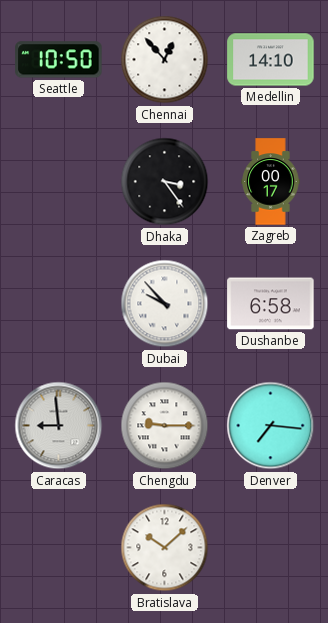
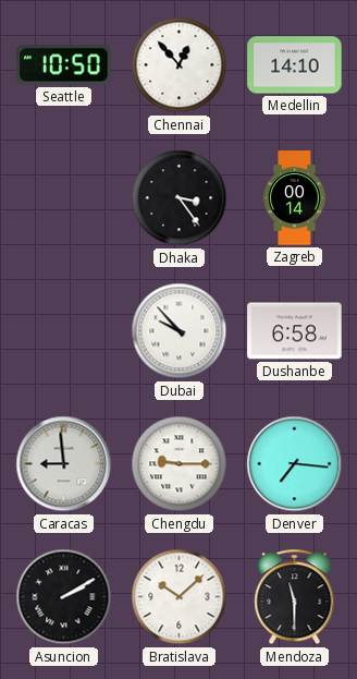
Zagreb: 00:17 -> 00:14
Asuncion: none -> 2:10
Mendoza: none -> 11:30
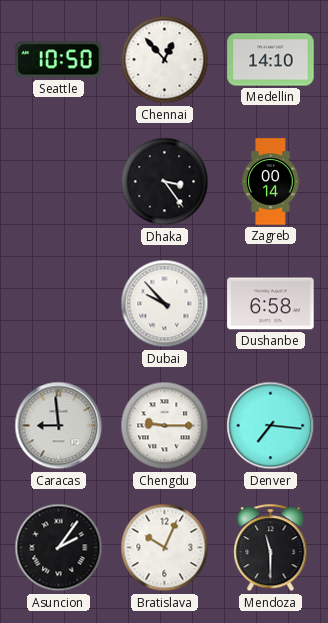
Asuncion: 2:10 -> 2:06
Bratislava: 10:08 -> 10:04
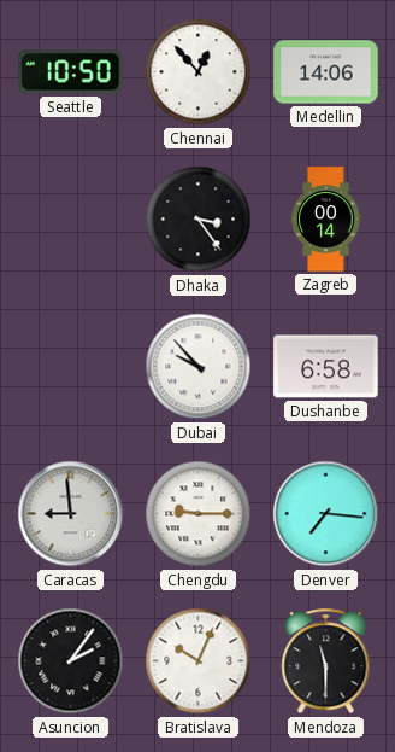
Medellin: 14:10 -> 14:06
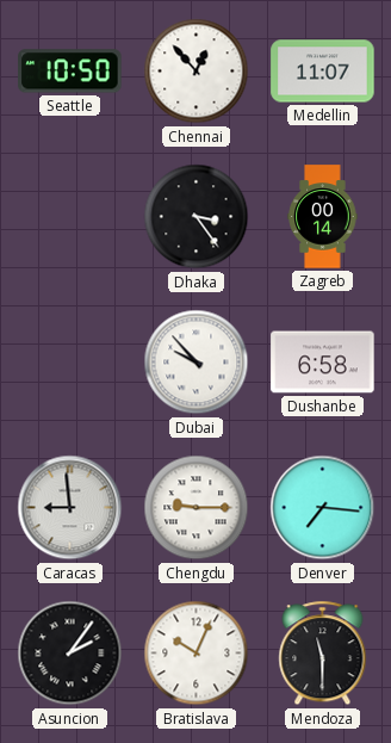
Medellin: 14:06 -> 11:07
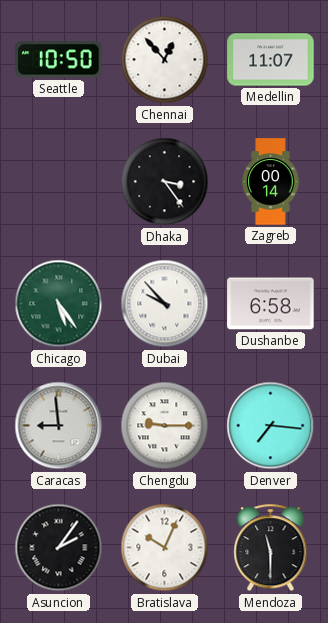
Chicago: none -> 5:24
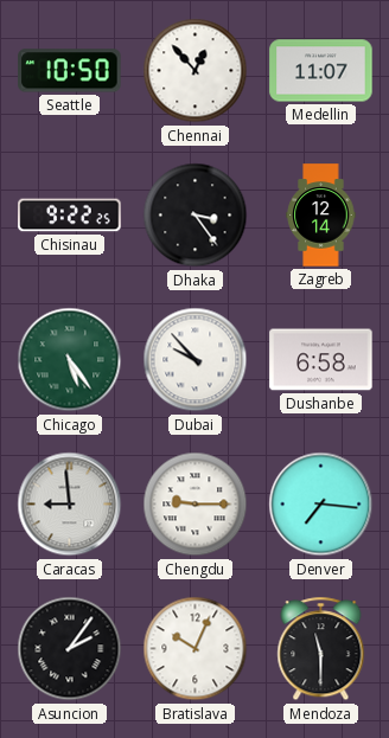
Chisinau: none -> 9:22
Zagreb: 00:14 -> 12:14
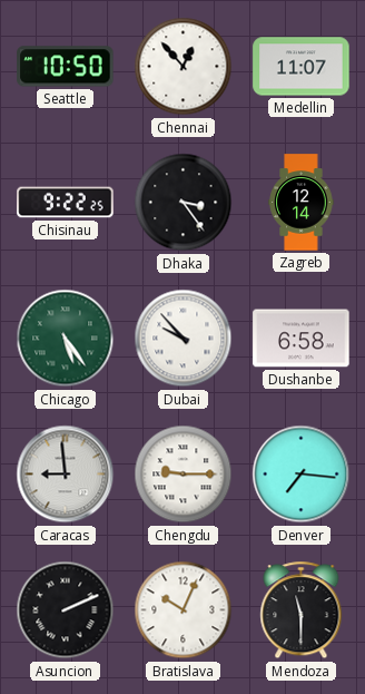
Asuncion: 2:06 -> 2:11
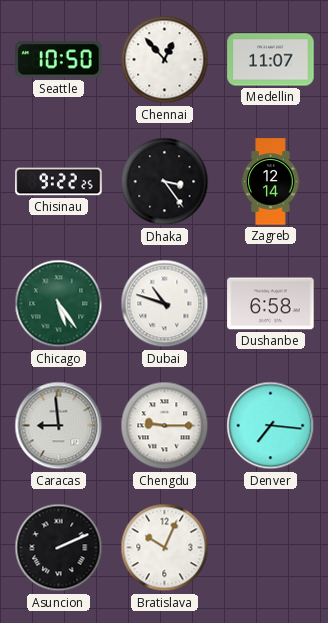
Dubai: 9:53 -> 10:48
Mendoza: 11:30 -> none
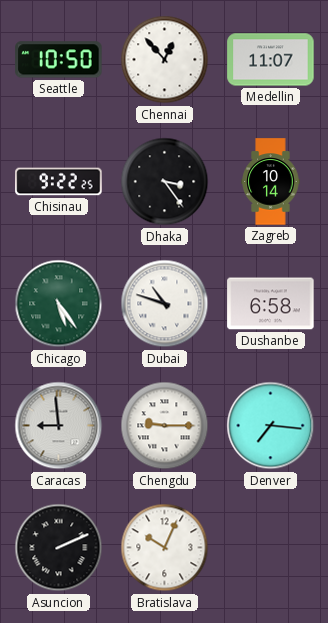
Zagreb: 12:14 -> 10:14
